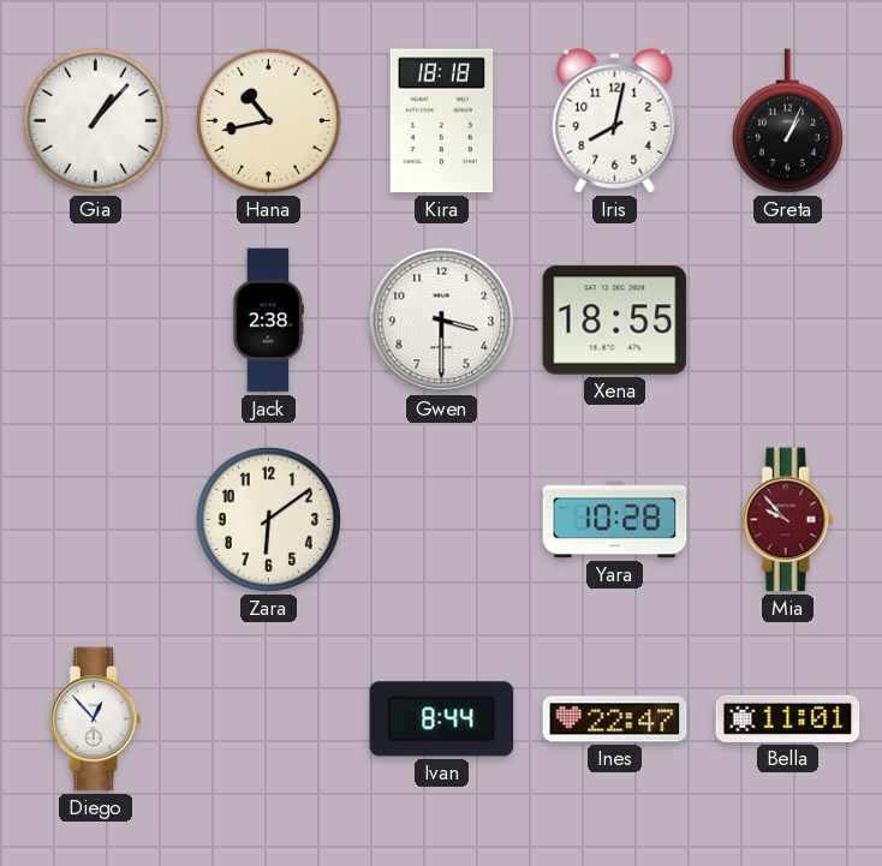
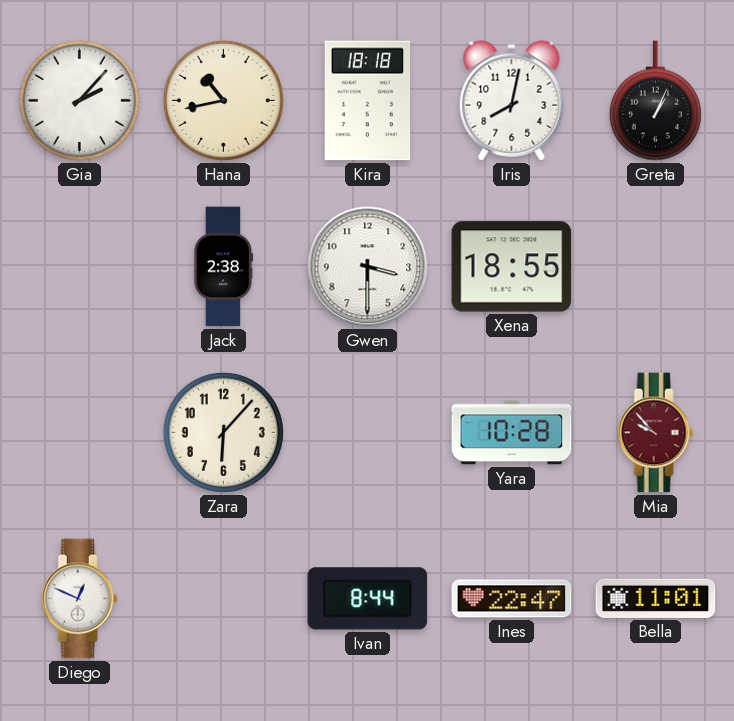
Gia: 1:07 -> 2:07
Zara: 6:09 -> 6:07
Diego: 12:53 -> 12:49
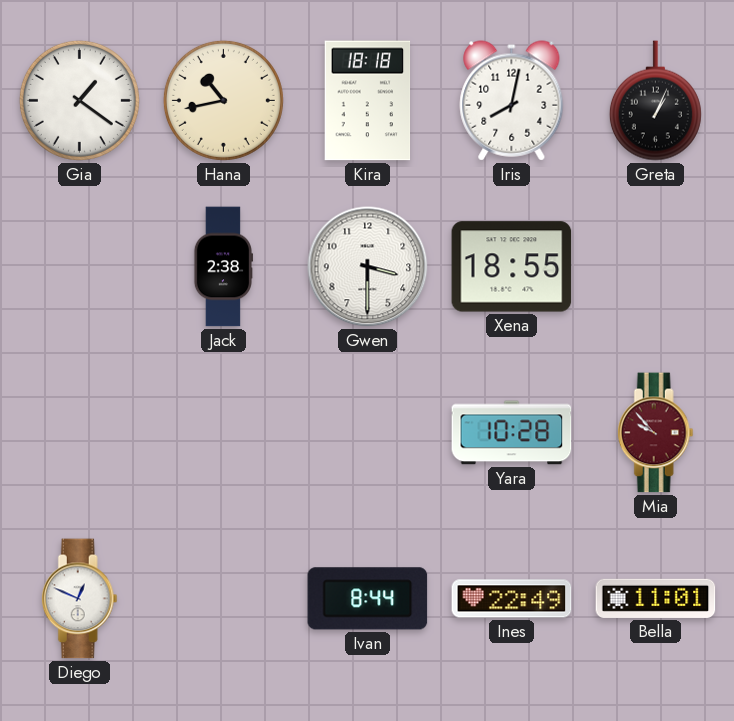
Gia: 2:07 -> 1:21
Zara: 6:07 -> none
Ines: 22:47 -> 22:49
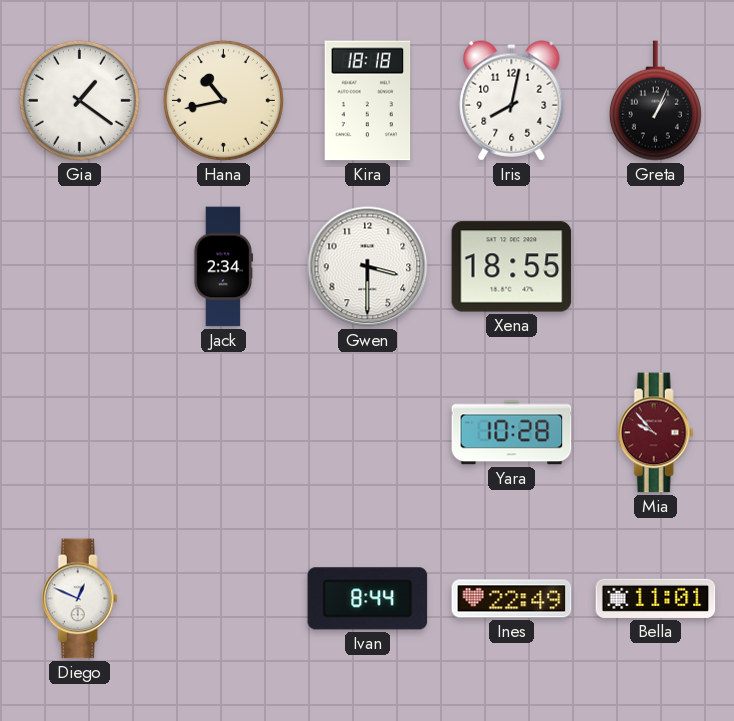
Jack: 2:38 -> 2:34
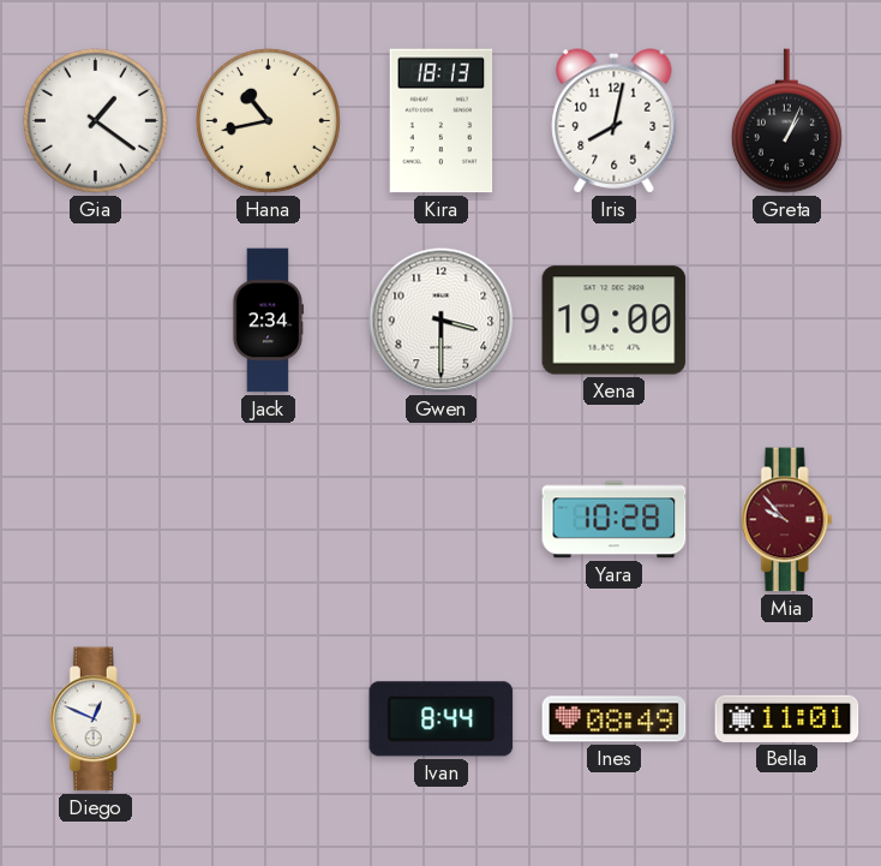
Kira: 18:18 -> 18:13
Xena: 18:55 -> 19:00
Ines: 22:49 -> 08:49
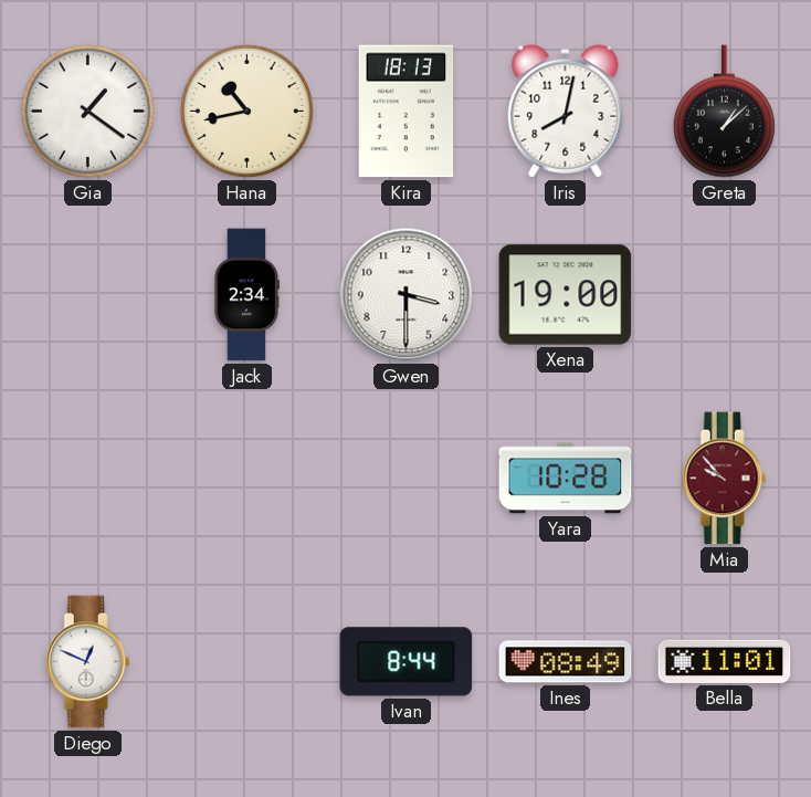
Greta: 1:04 -> 1:08
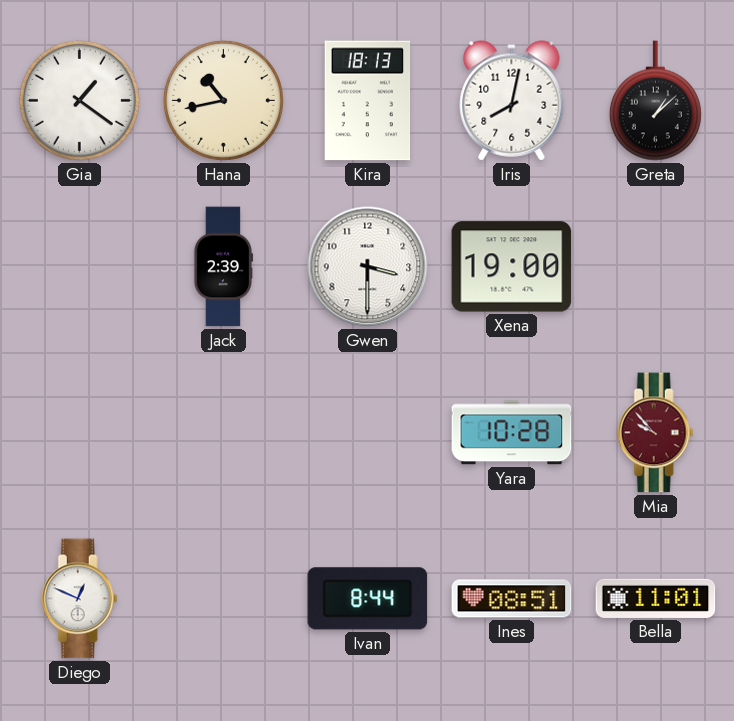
Jack: 2:34 -> 2:39
Ines: 08:49 -> 08:51
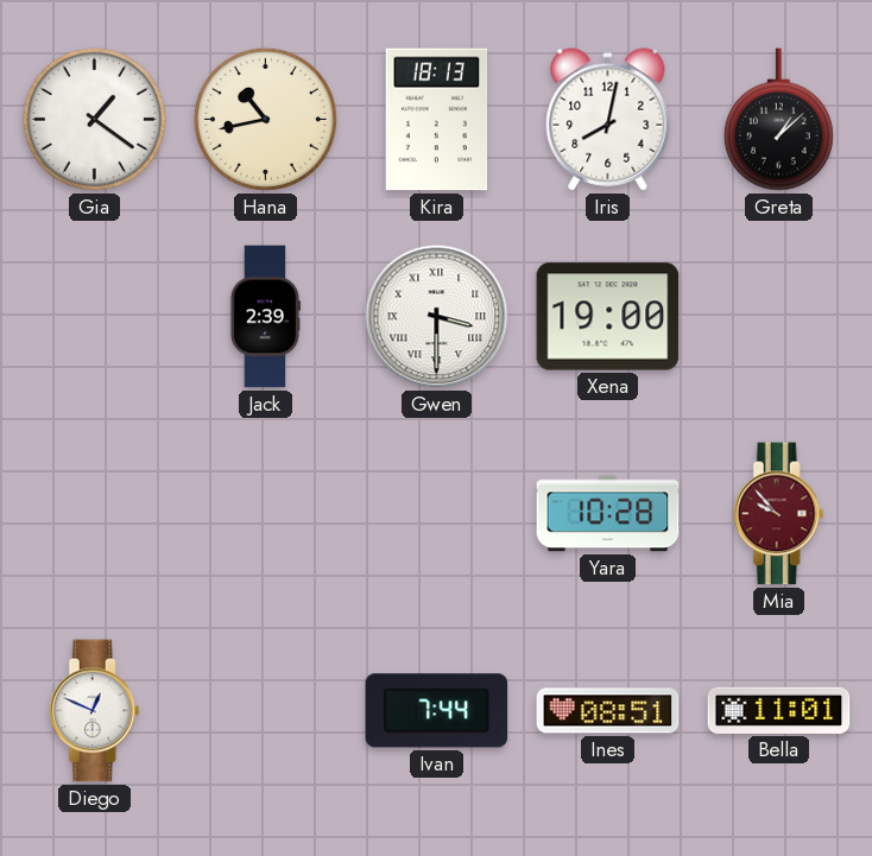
Gwen numerals: Arabic -> Roman
Ivan: 8:44 -> 7:44
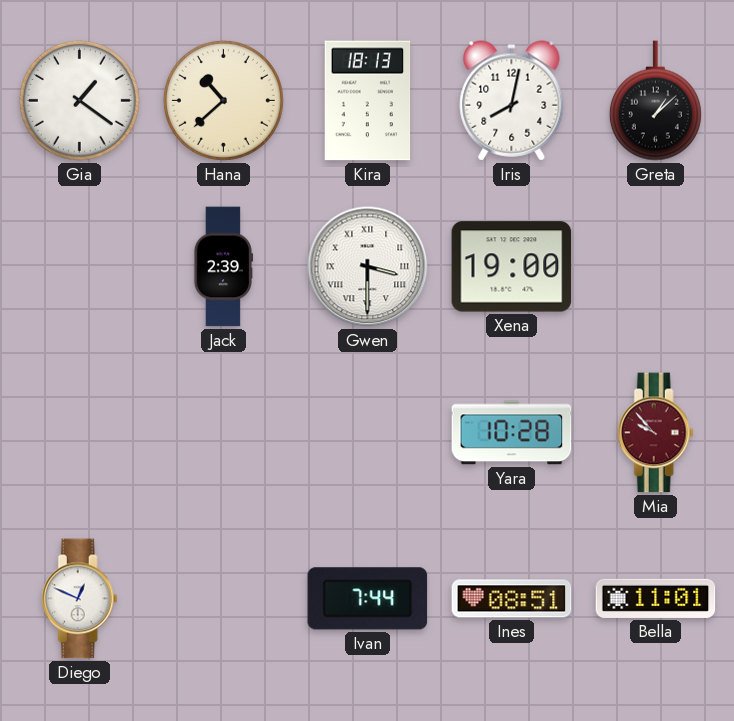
Hana: 10:43 -> 10:38
